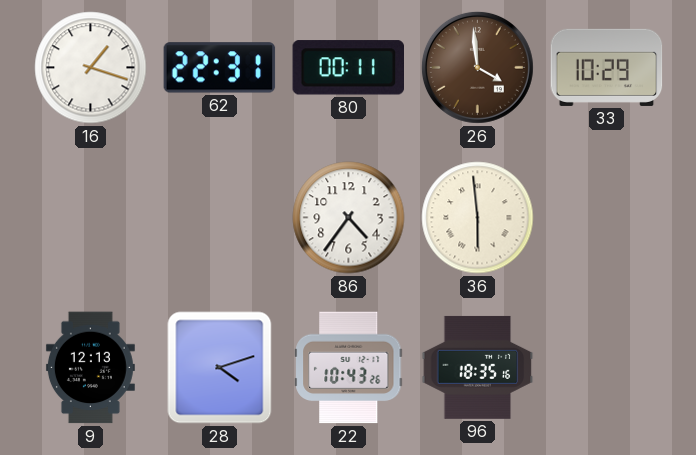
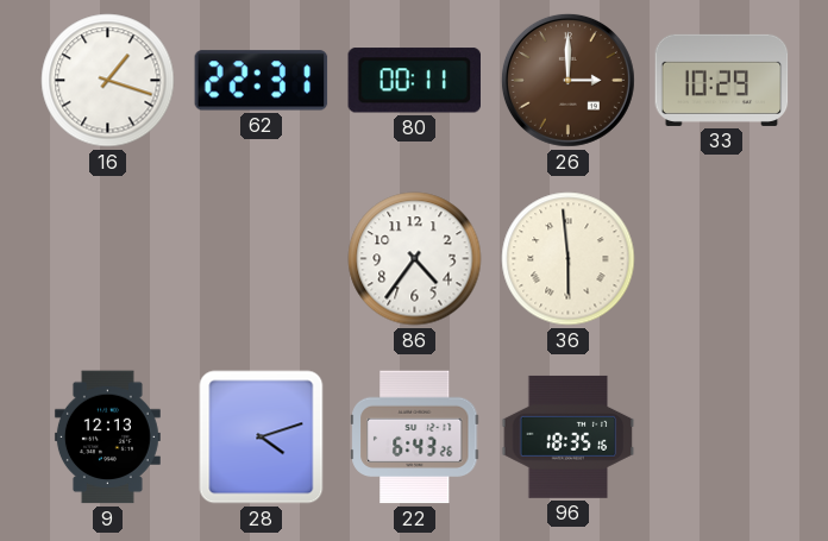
26: 3:59 -> 3:00
22: 10:43 -> 6:43
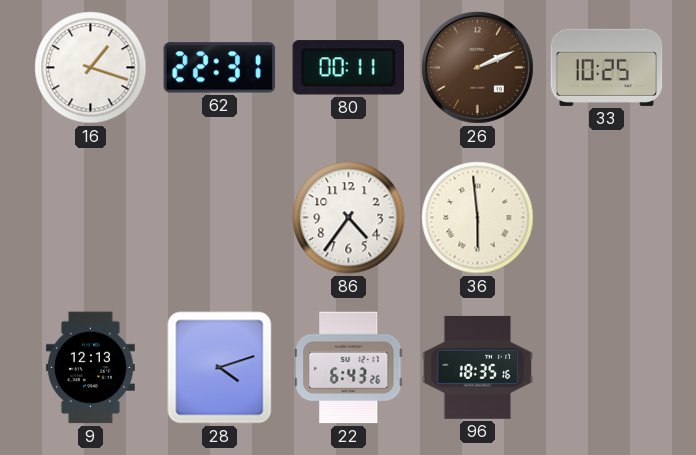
26: 3:00 -> 2:11
33: 10:29 -> 10:25
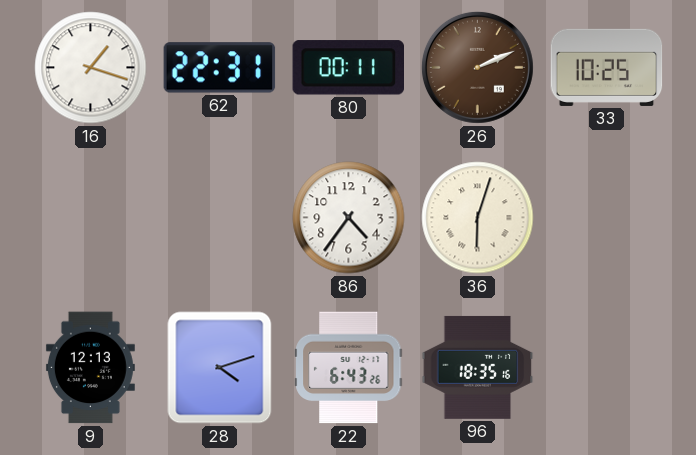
36: 5:59 -> 6:03
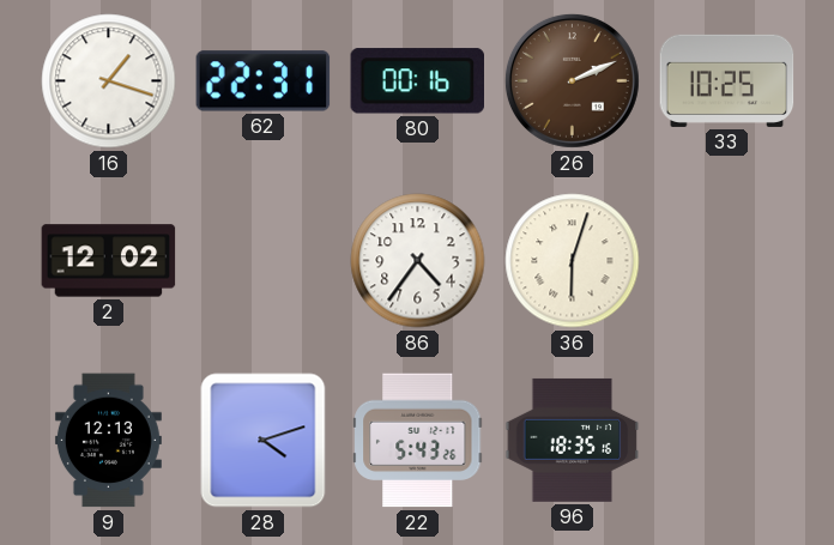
80: 00:11 -> 00:16
2: none -> 12:02
22: 6:43 -> 5:43
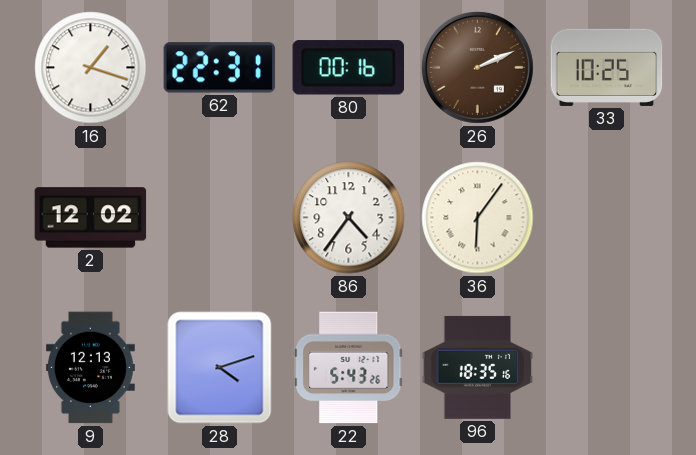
36: 6:03 -> 6:06
